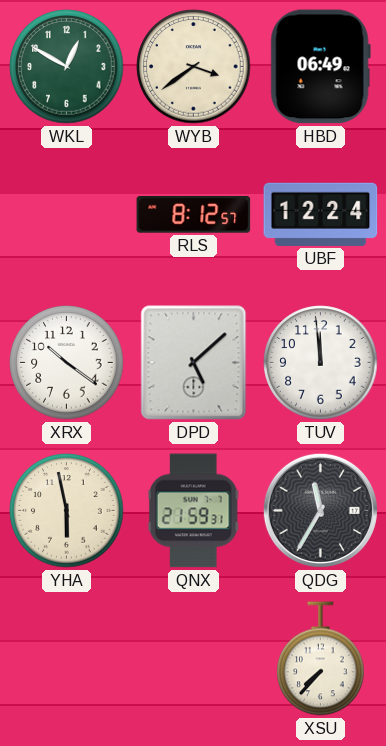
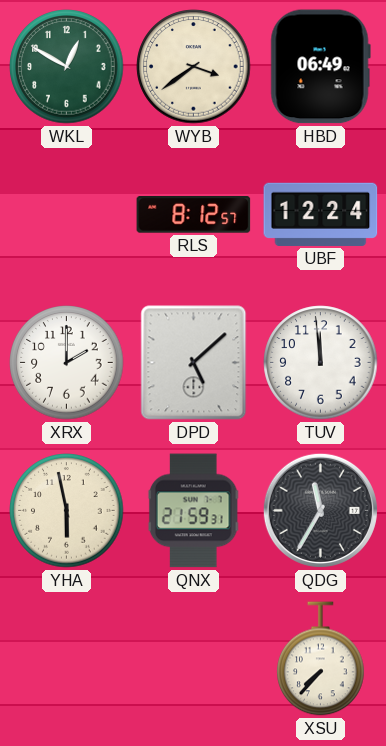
XRX: 10:21 -> 2:00
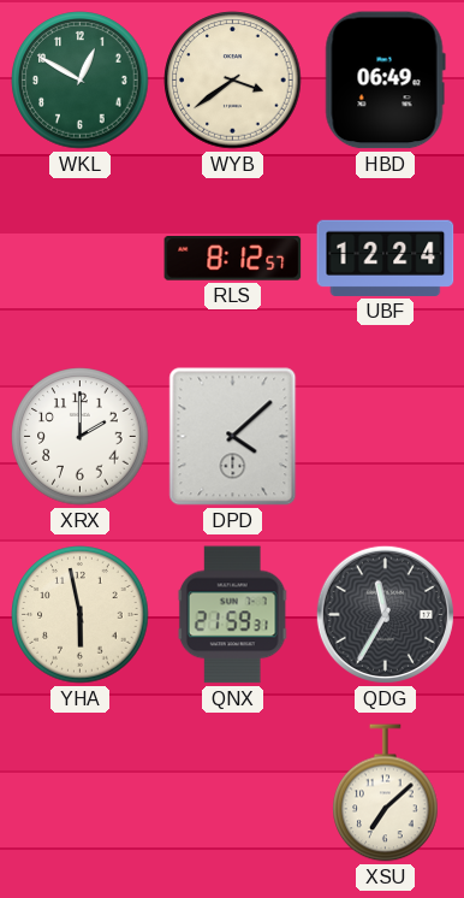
DPD: 5:08 -> 4:08
TUV: 11:59 -> none
XSU: 7:37 -> 7:08
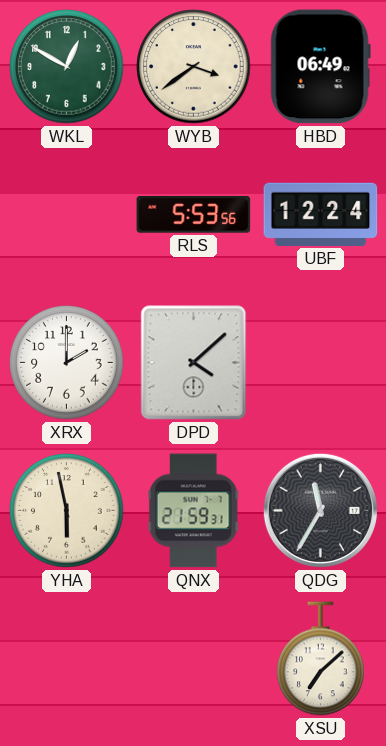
RLS: 8:12 -> 5:53
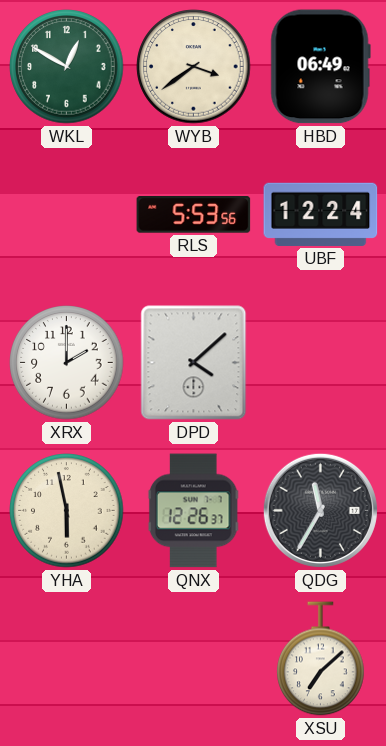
QNX: 21:59 -> 12:26
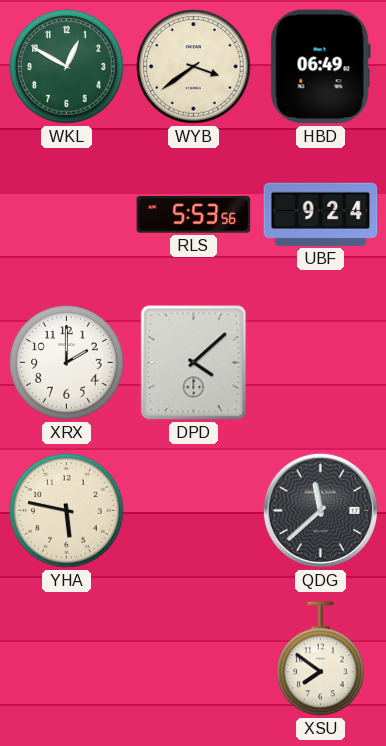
UBF: 12:24 -> 9:24
YHA: 5:58 -> 5:47
QNX: 12:26 -> none
QDG: 11:35 -> 11:38
XSU: 7:08 -> 7:51
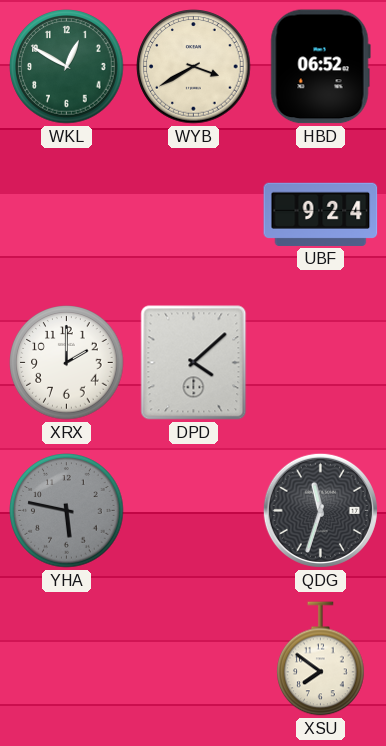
WYB: 3:39 -> 3:40
HBD: 06:49 -> 06:52
RLS: 5:53 -> none
YHA dial: cream -> grey
QDG: 11:38 -> 11:33
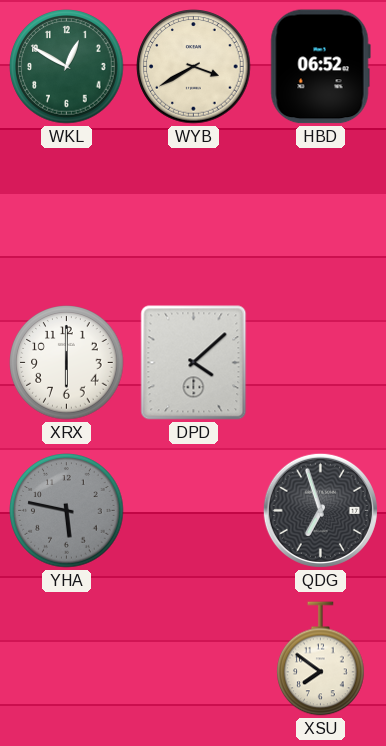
UBF: 9:24 -> none
XRX: 2:00 -> 6:00
QDG: 11:33 -> 6:57
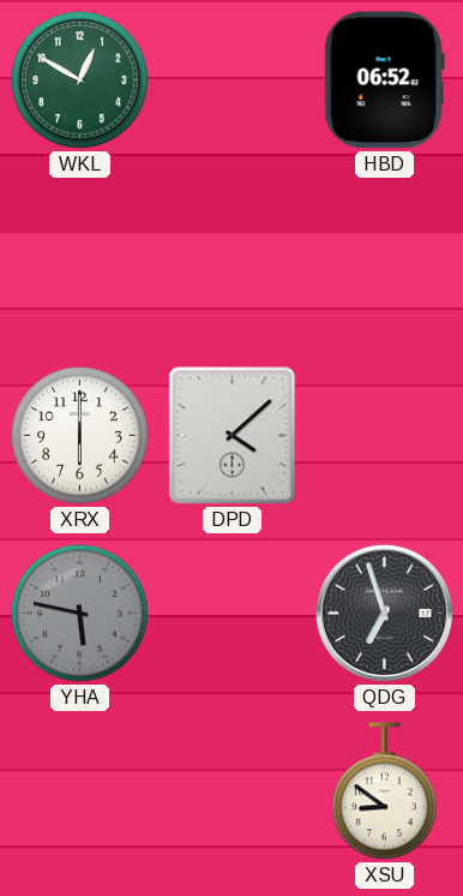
WYB: 3:40 -> none
XSU: 7:51 -> 8:51
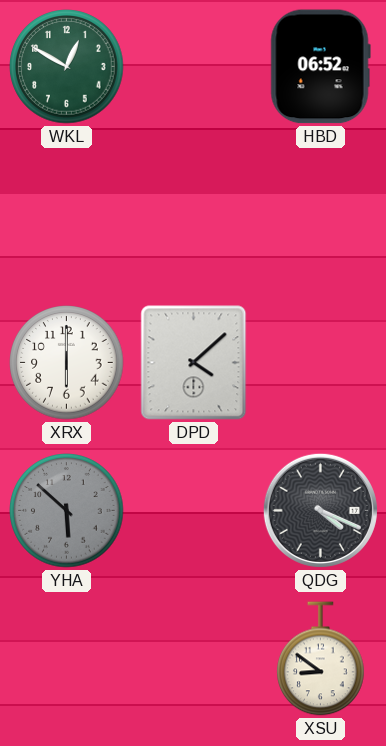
YHA: 5:47 -> 5:52
QDG: 6:57 -> 4:19
